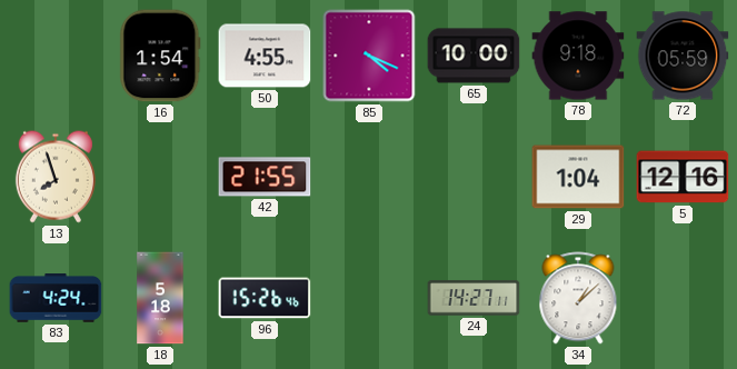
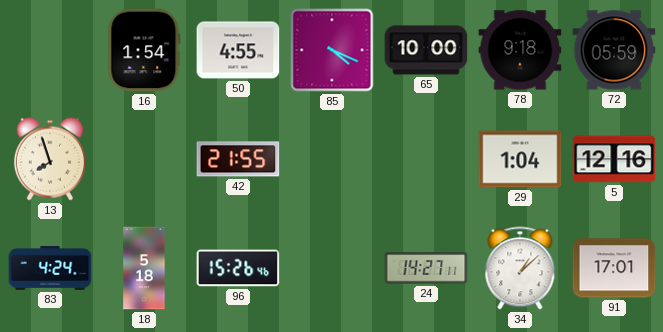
91: none -> 17:01
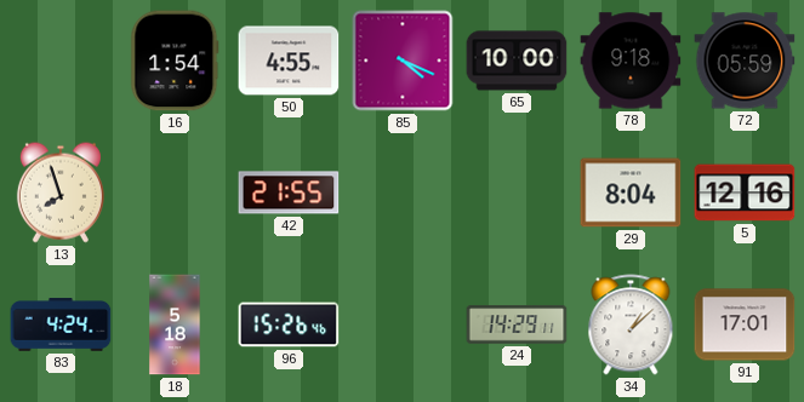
29: 1:04 -> 8:04
24: 14:27 -> 14:29
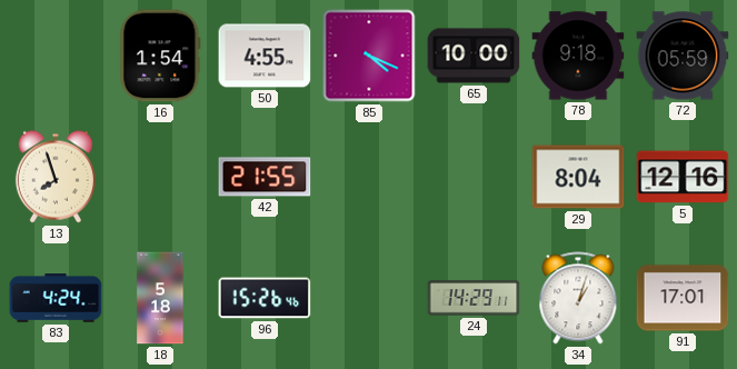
34: 1:08 -> 1:03
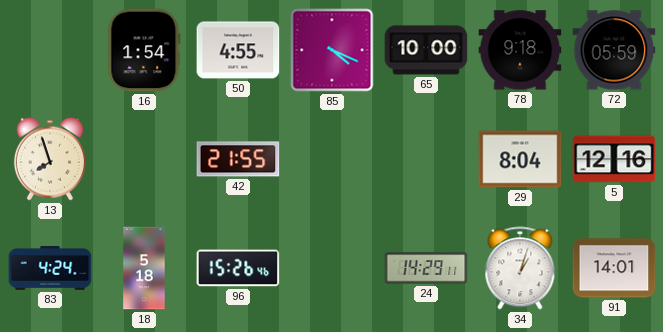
91: 17:01 -> 14:01
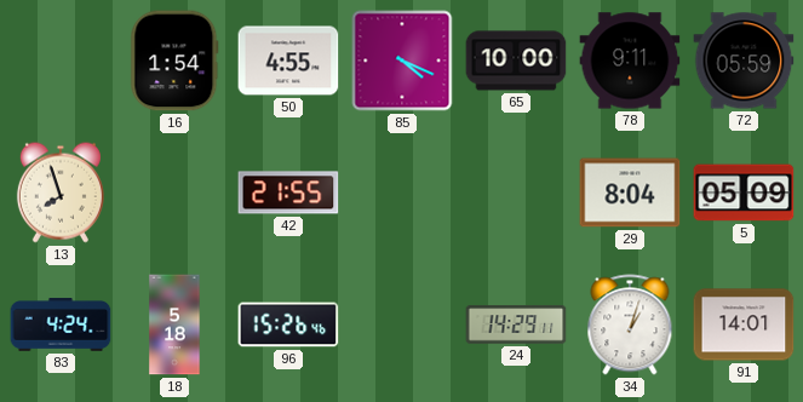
78: 9:18 -> 9:11
5: 12:16 -> 05:09
